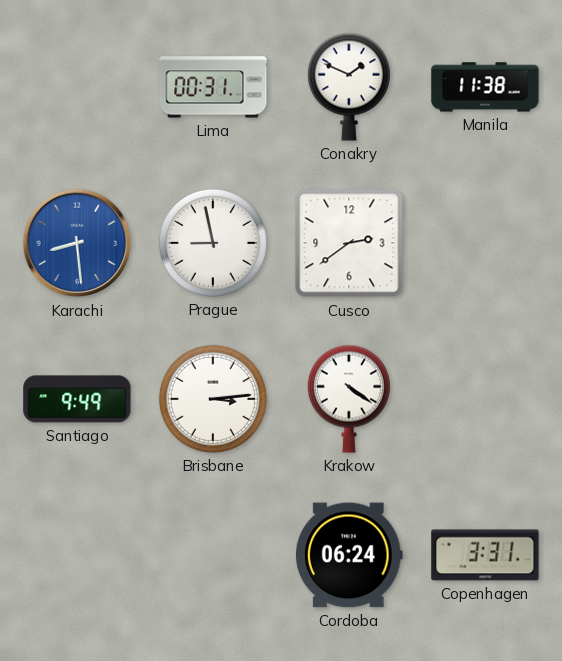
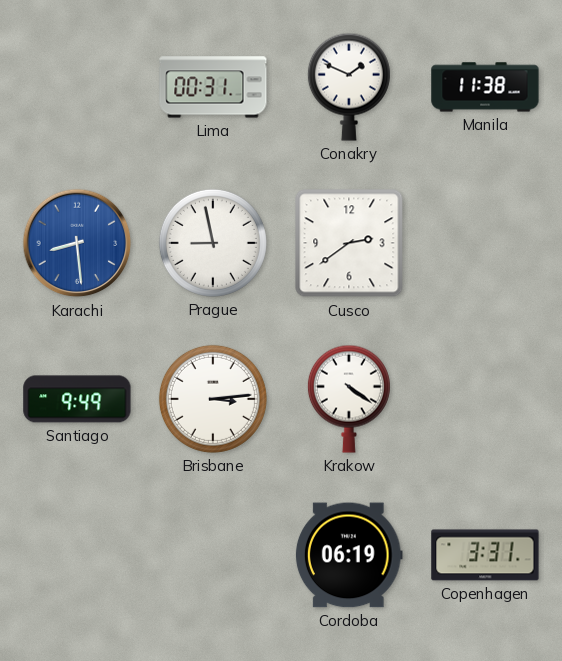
Cordoba: 06:24 -> 06:19
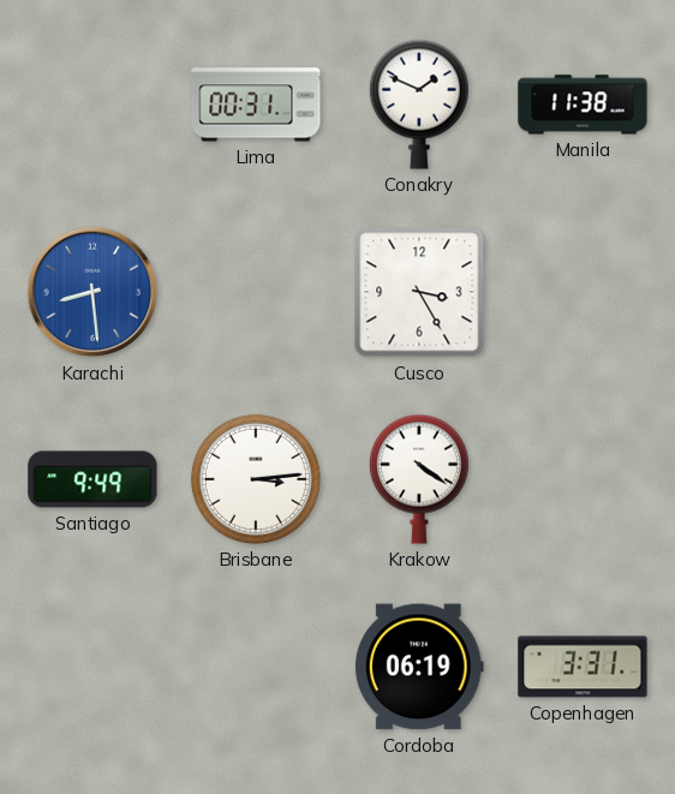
Prague: 8:58 -> none
Cusco: 2:39 -> 3:25
